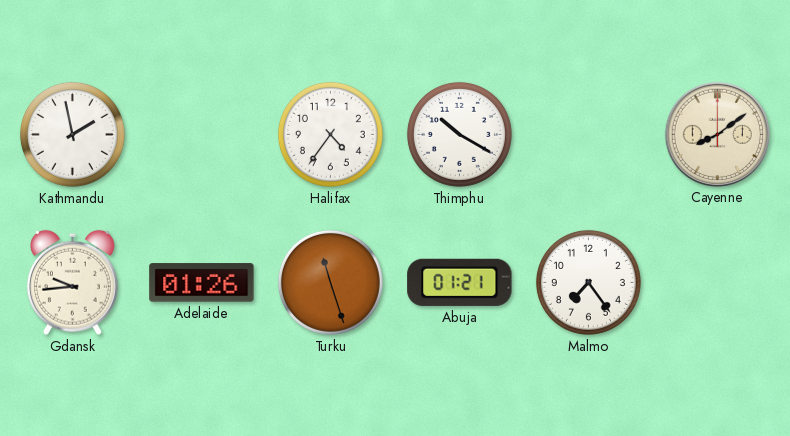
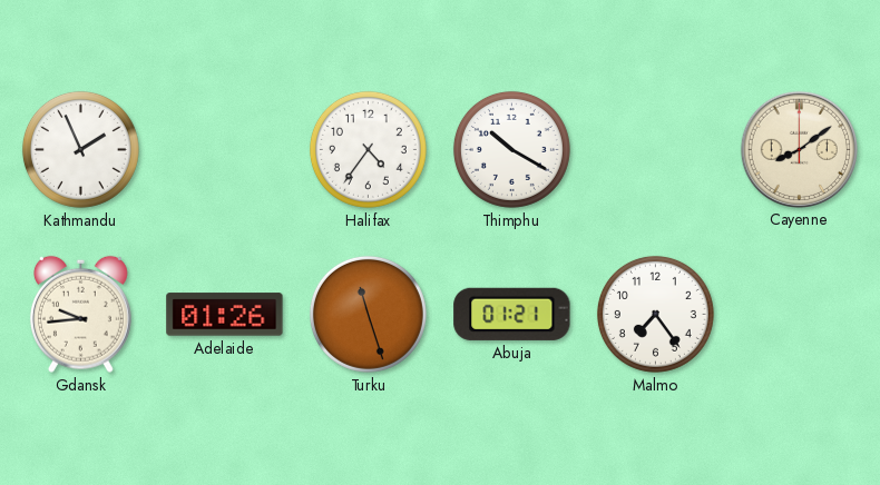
Kathmandu: 1:58 -> 1:56
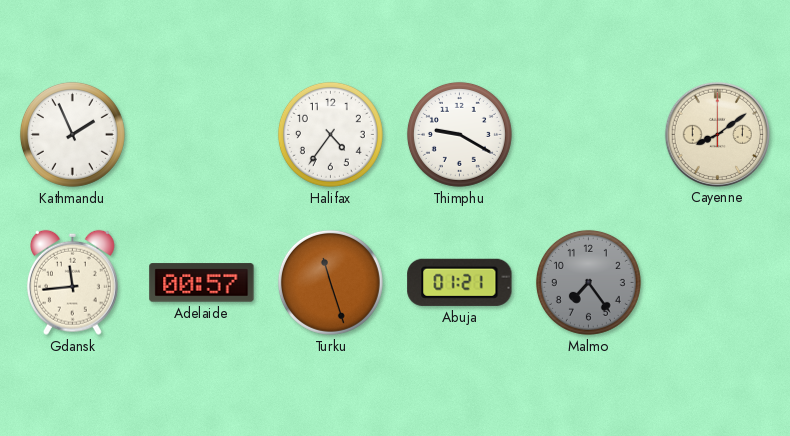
Thimphu: 10:20 -> 9:20
Gdansk: 9:44 -> 11:44
Adelaide: 01:26 -> 00:57
Malmo dial: white -> grey
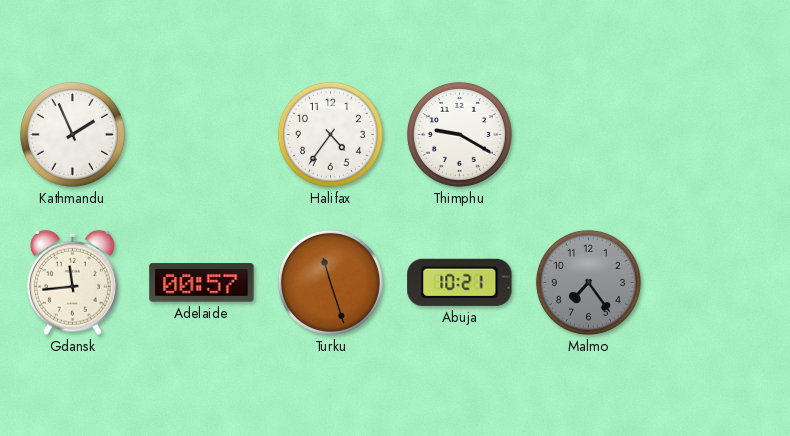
Cayenne: 8:09 -> none
Abuja: 01:21 -> 10:21
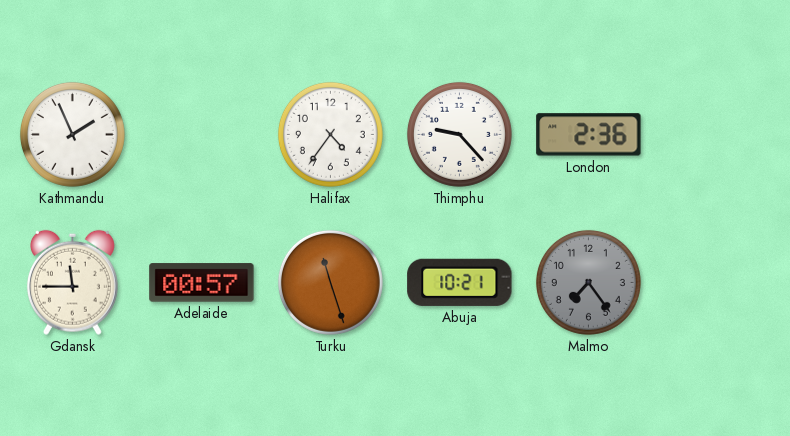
Thimphu: 9:20 -> 9:23
London: none -> 2:36
Gdansk: 11:44 -> 11:45
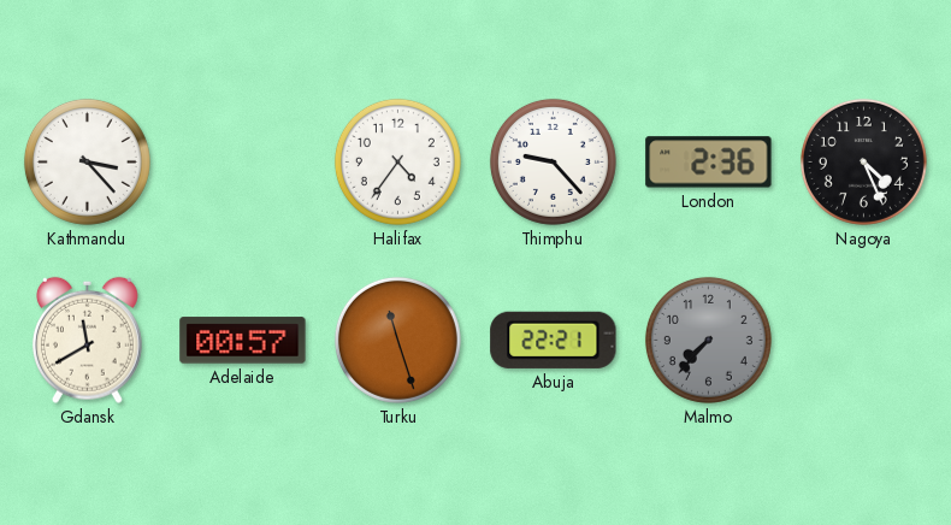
Kathmandu: 1:56 -> 3:23
Nagoya: none -> 4:26
Gdansk: 11:45 -> 11:40
Abuja: 10:21 -> 22:21
Malmo: 7:24 -> 7:37
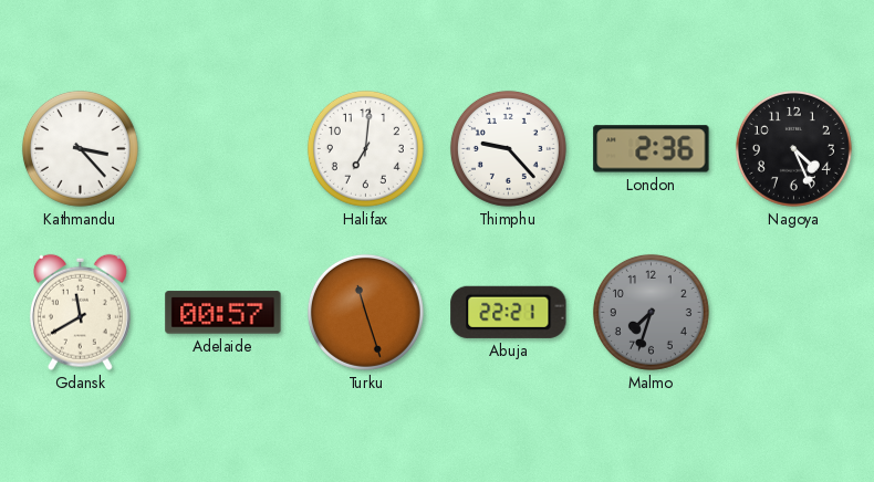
Halifax: 4:36 -> 7:01
Malmo: 7:37 -> 7:33
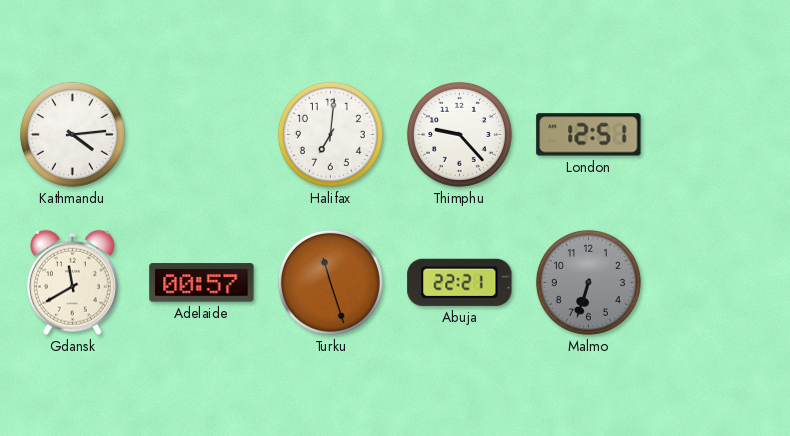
Kathmandu: 3:23 -> 4:14
London: 2:36 -> 12:51
Nagoya: 4:26 -> none
Malmo: 7:33 -> 6:33
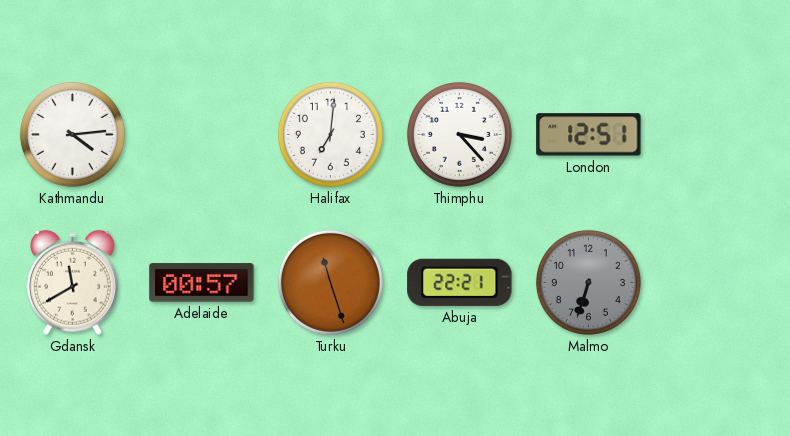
Thimphu: 9:23 -> 3:23
